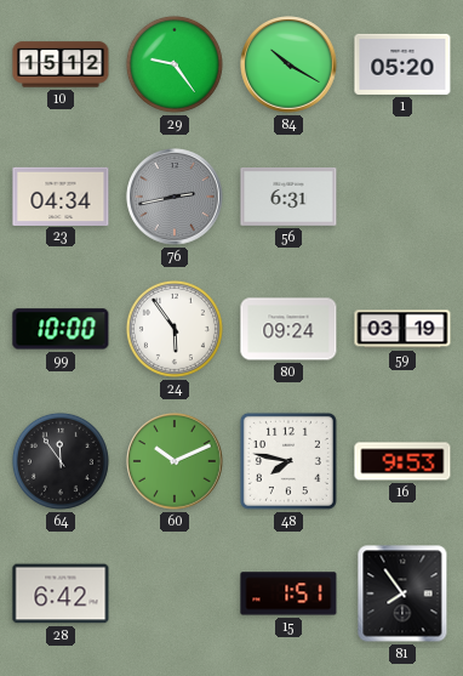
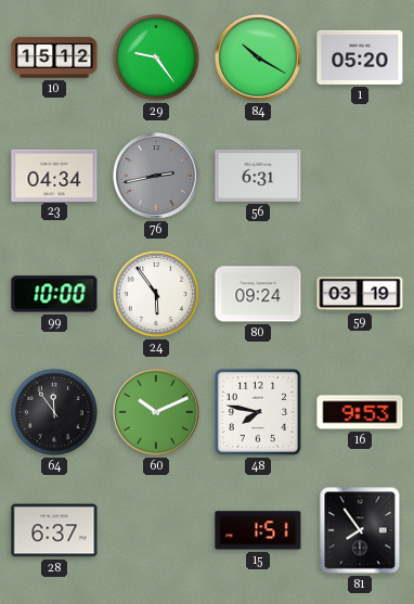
28: 6:42 -> 6:37
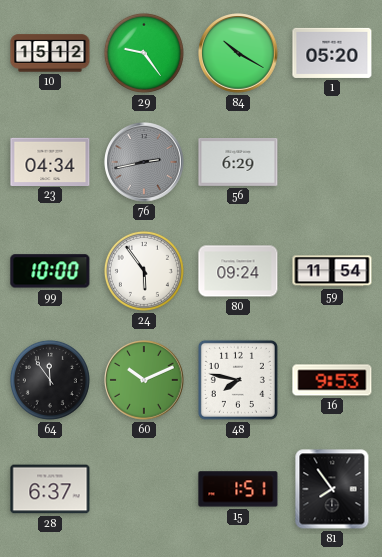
56: 6:31 -> 6:29
59: 03:19 -> 11:54
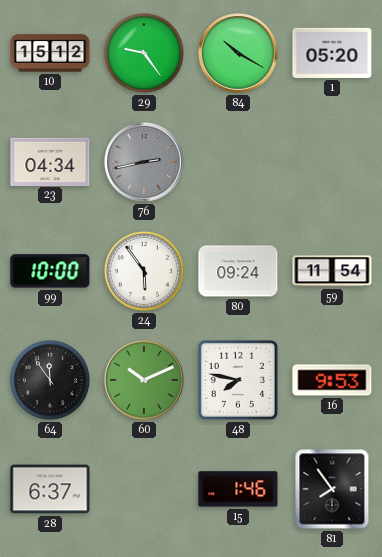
56: 6:29 -> none
15: 1:51 -> 1:46
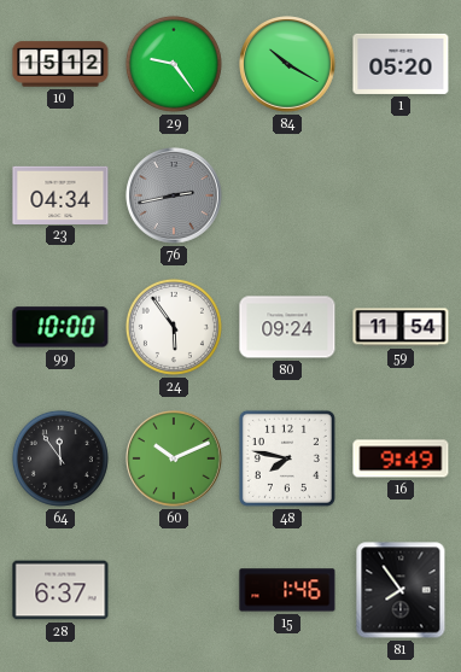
16: 9:53 -> 9:49
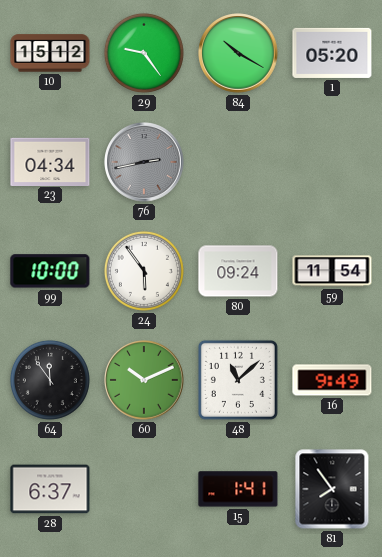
48: 7:47 -> 11:08
15: 1:46 -> 1:41
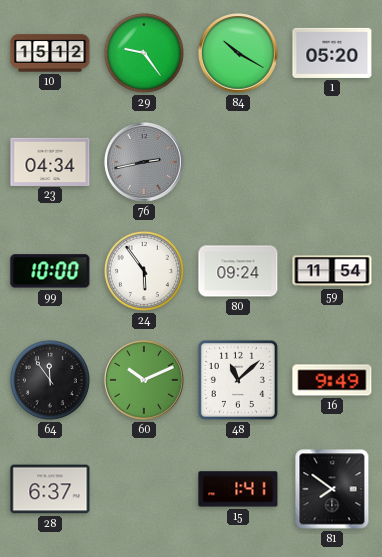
81: 7:54 -> 7:51
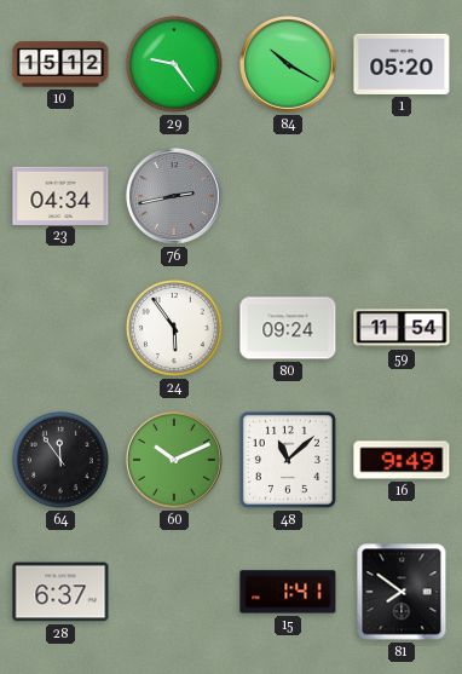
99: 10:00 -> none
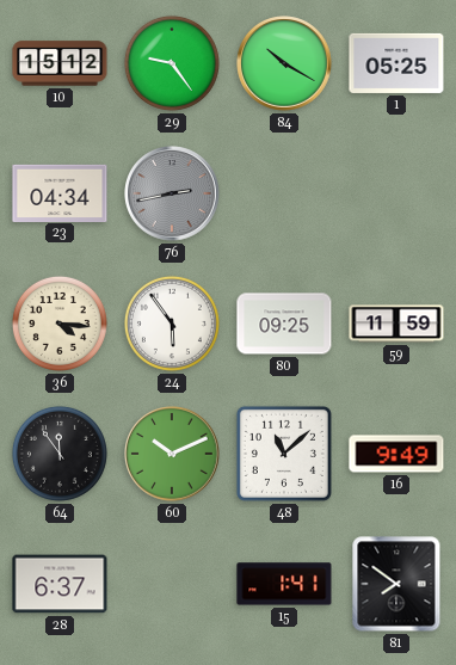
1: 05:20 -> 05:25
36: none -> 4:16
80: 09:24 -> 09:25
59: 11:54 -> 11:59
